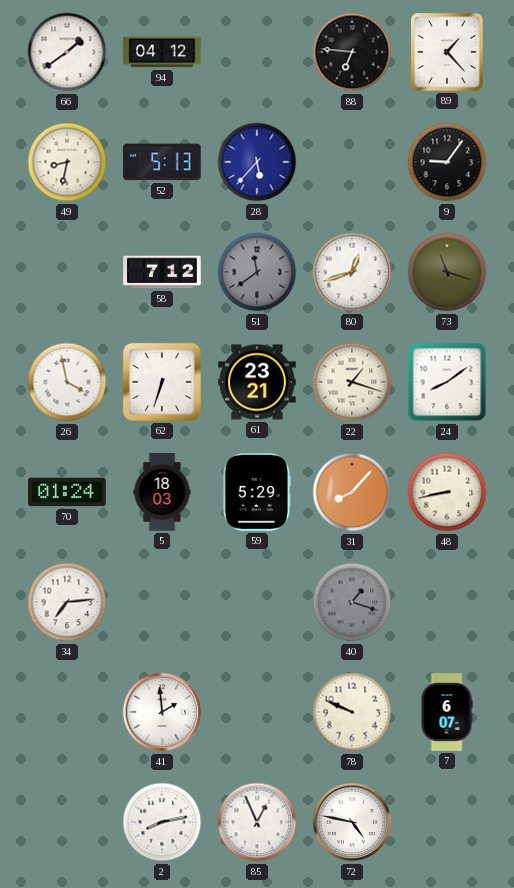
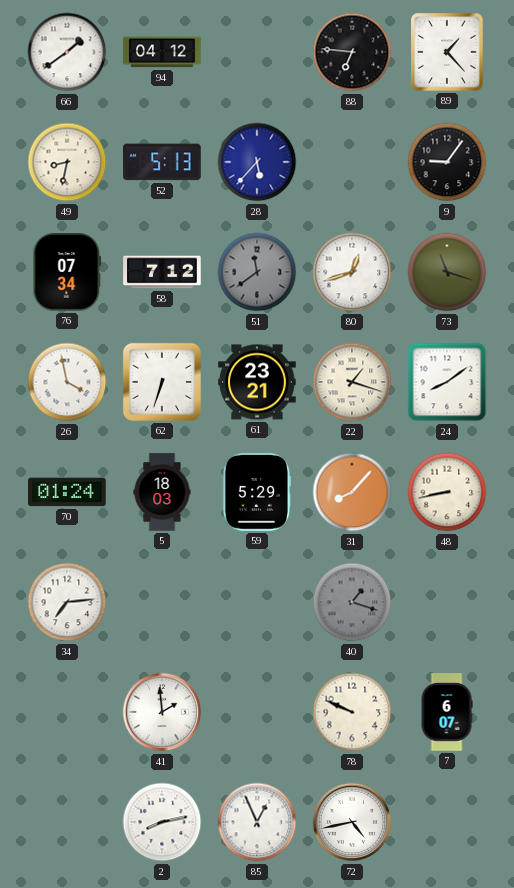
76: none -> 07:34
72: 4:47 -> 4:43
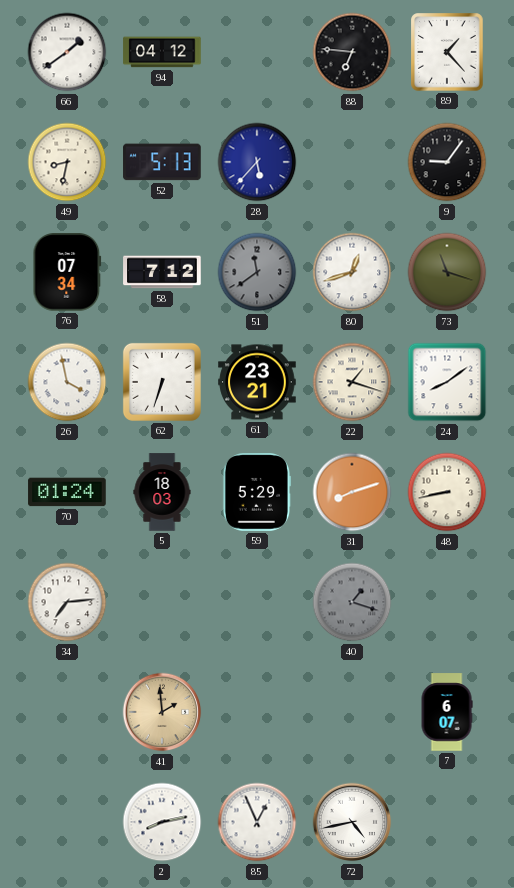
31: 8:07 -> 8:12
41 dial: white -> champagne
78: 9:49 -> none
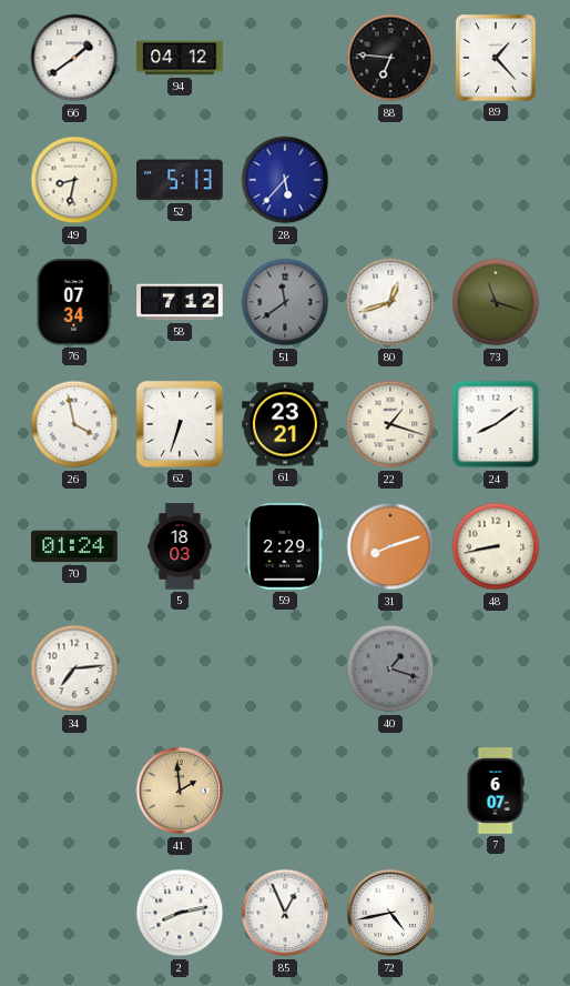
9: 9:06 -> none
59: 5:29 -> 2:29
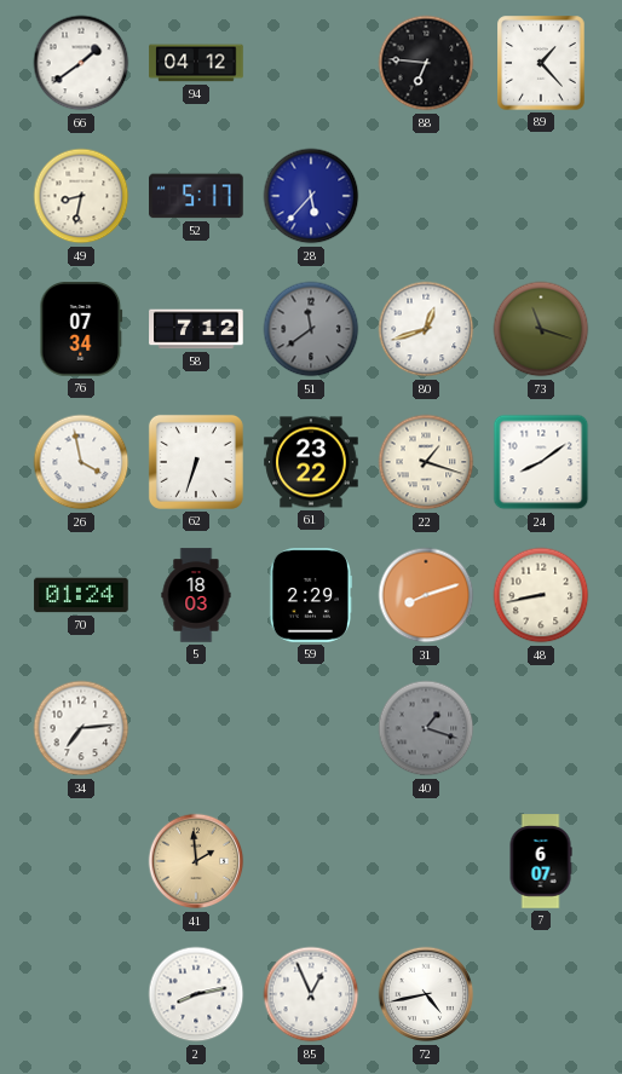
52: 5:13 -> 5:17
61: 23:21 -> 23:22
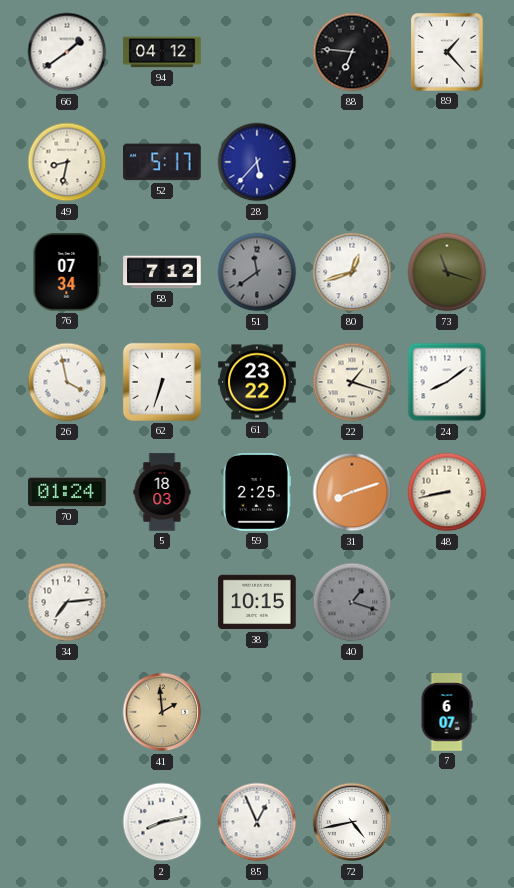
59: 2:29 -> 2:25
38: none -> 10:15
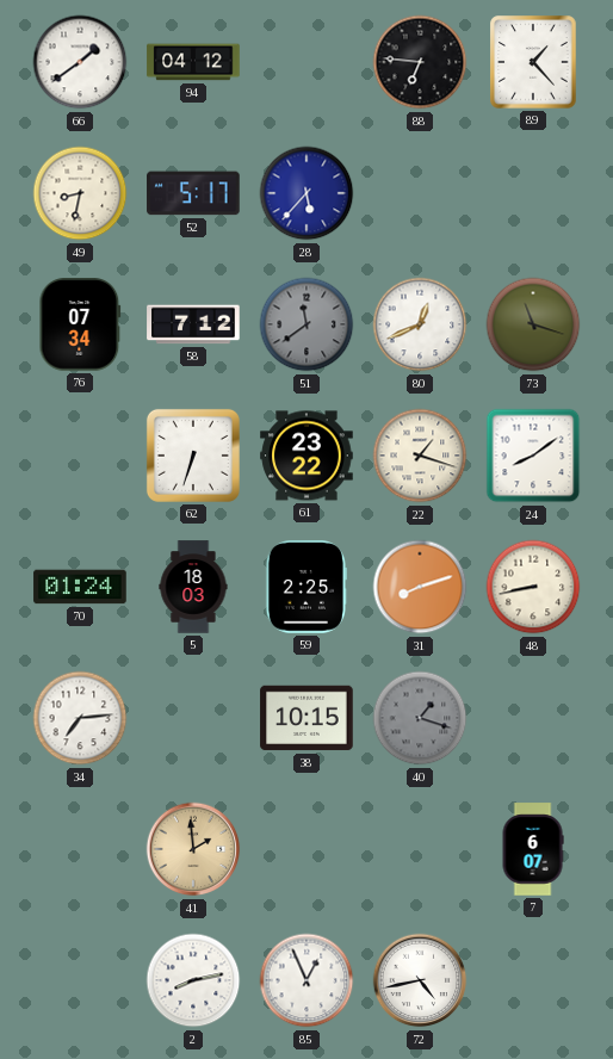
80: 12:42 -> 12:41
26: 3:58 -> none
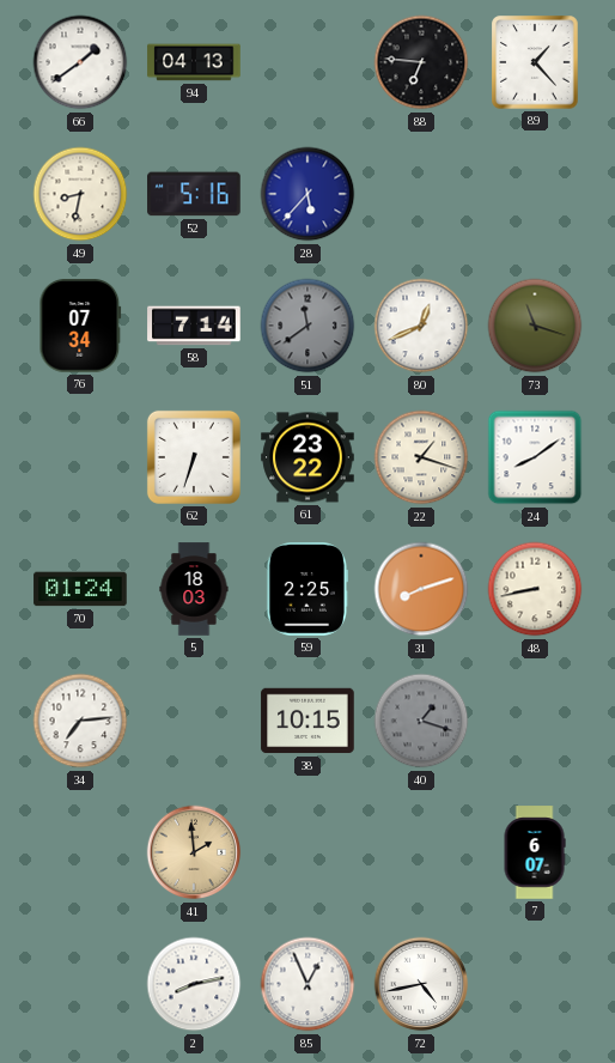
94: 04:12 -> 04:13
52: 5:17 -> 5:16
58: 7:12 -> 7:14
